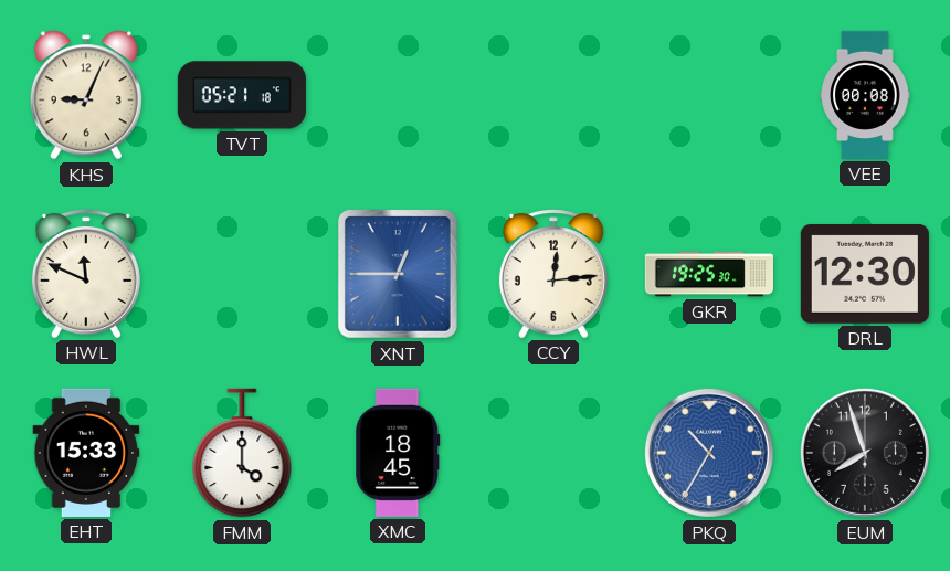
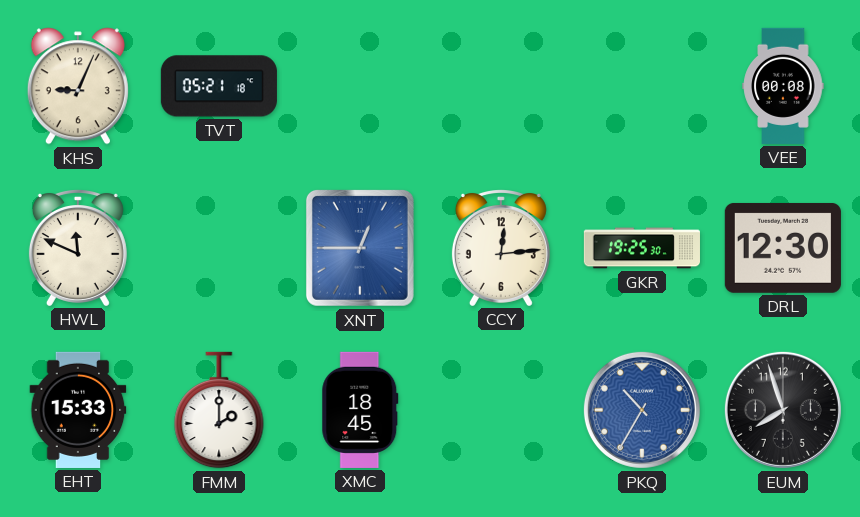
FMM: 4:00 -> 2:00
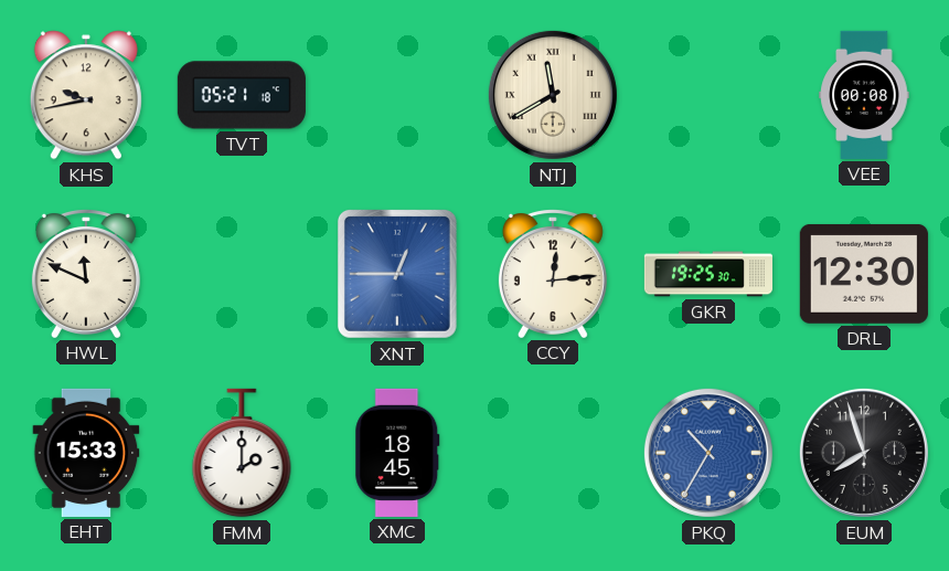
KHS: 9:04 -> 9:43
NTJ: none -> 11:40
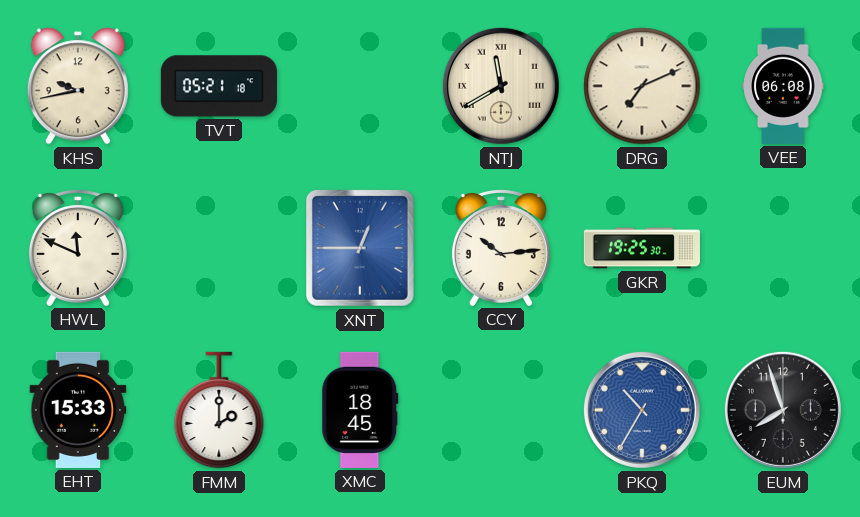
DRG: none -> 7:11
VEE: 00:08 -> 06:08
CCY: 12:14 -> 10:14
DRL: 12:30 -> none
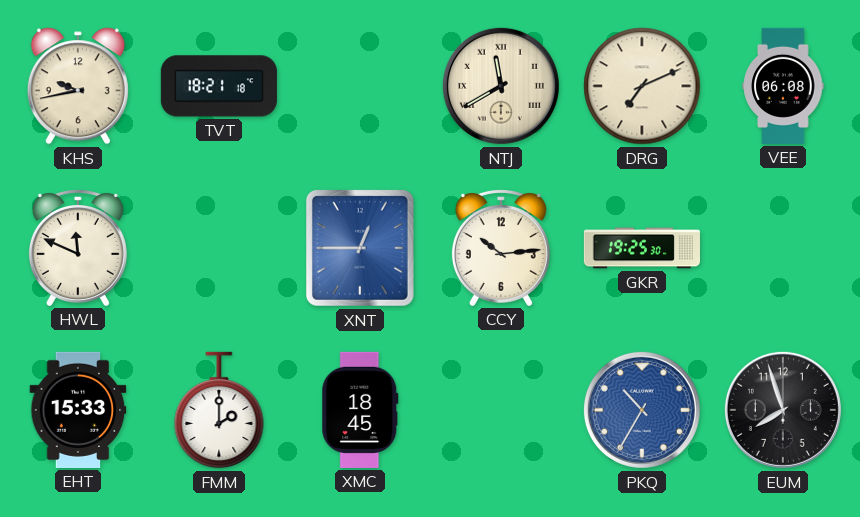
TVT: 05:21 -> 18:21
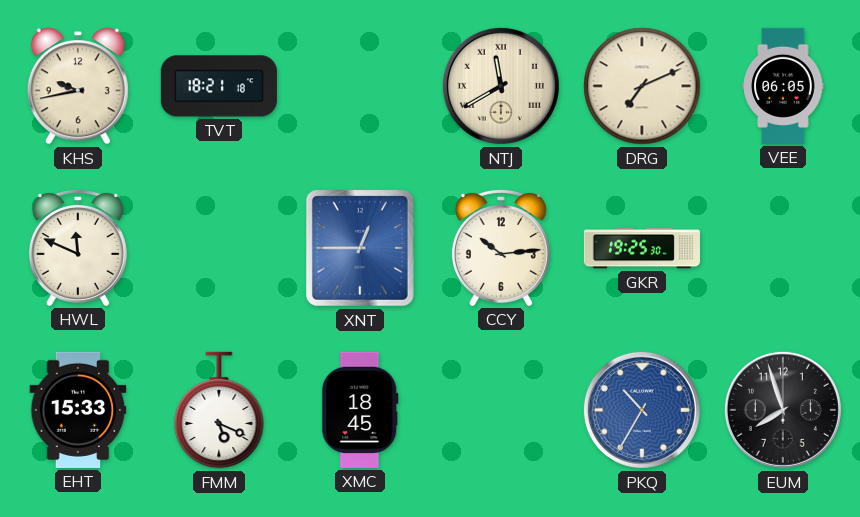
VEE: 06:08 -> 06:05
FMM: 2:00 -> 5:19
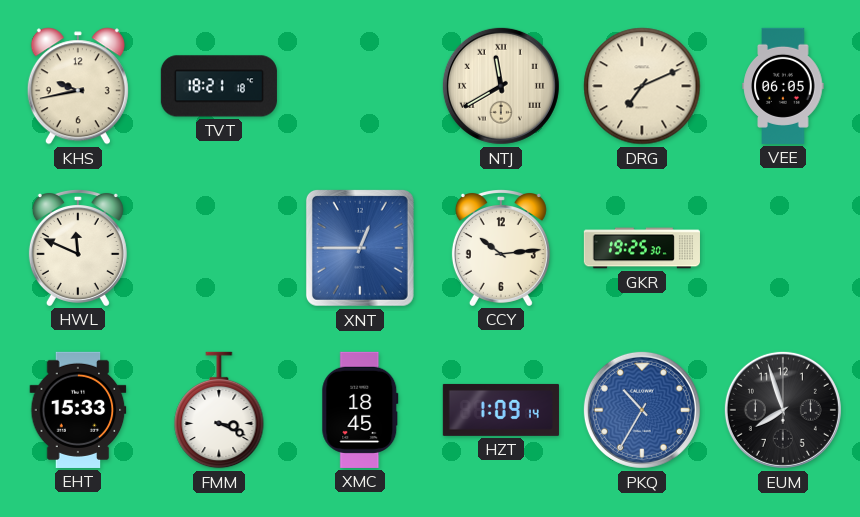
FMM: 5:19 -> 3:19
HZT: none -> 1:09
